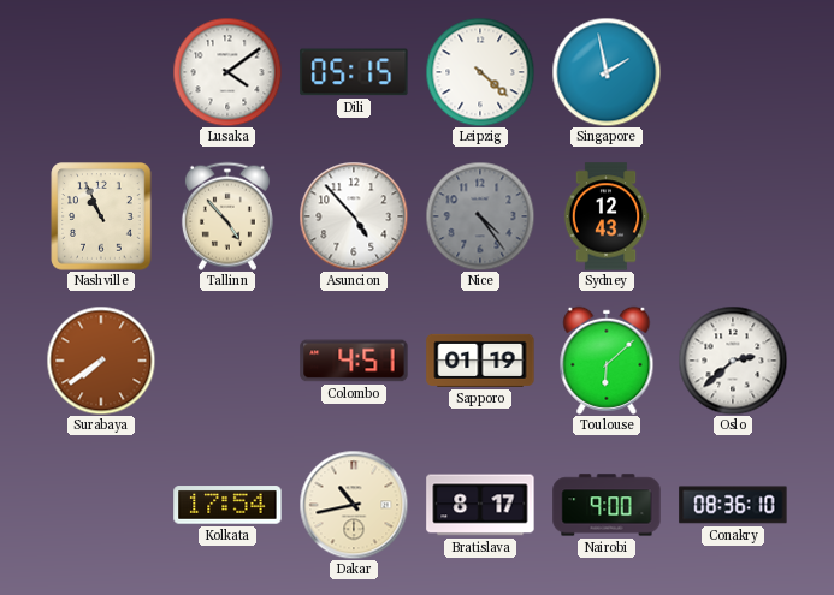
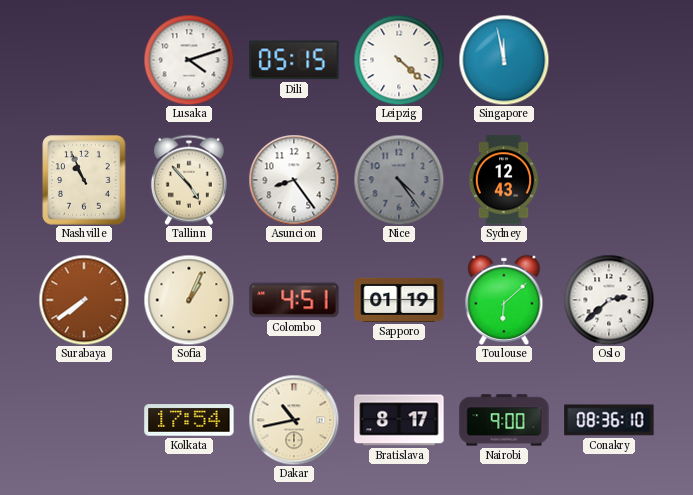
Lusaka: 4:09 -> 4:12
Singapore: 1:58 -> 11:58
Asuncion: 4:53 -> 8:24
Sofia: none -> 1:04
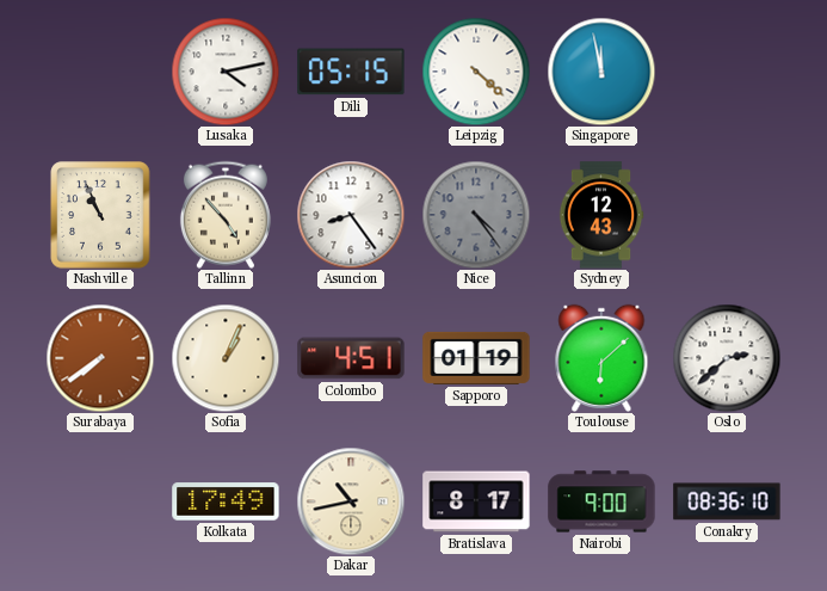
Lusaka: 4:12 -> 4:13
Kolkata: 17:54 -> 17:49
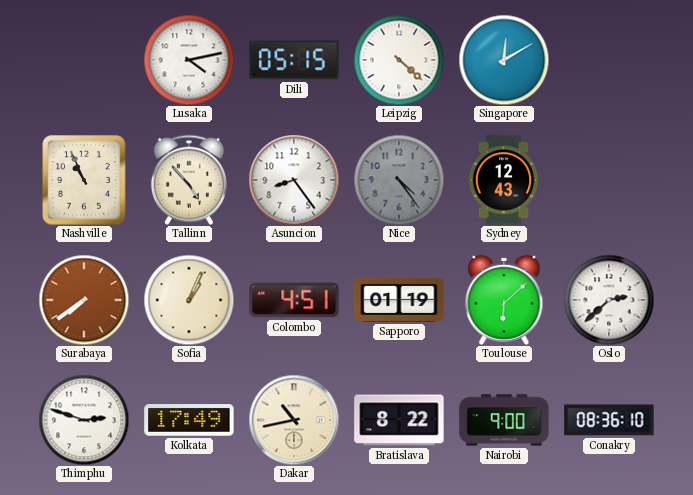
Singapore: 11:58 -> 12:10
Thimphu: none -> 2:48
Bratislava: 8:17 -> 8:22
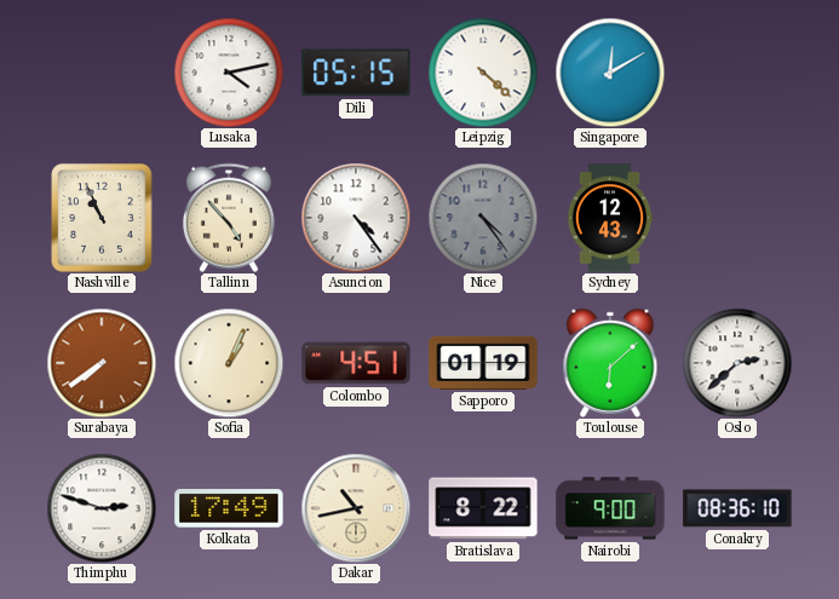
Asuncion: 8:24 -> 4:24
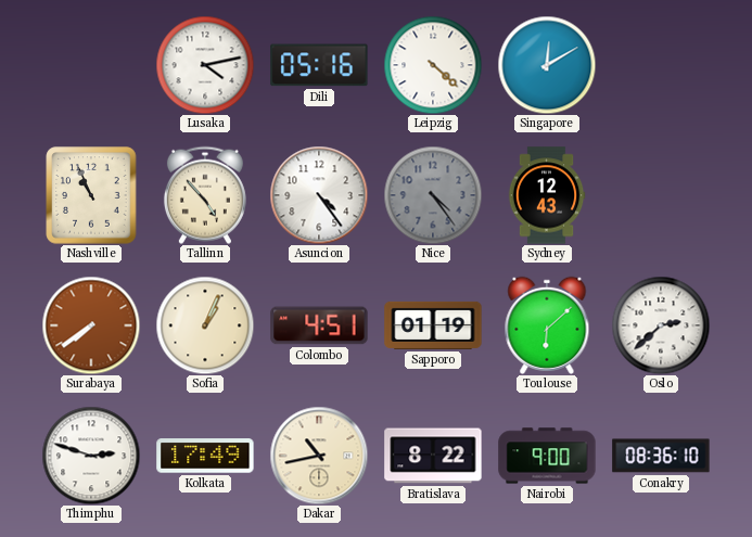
Dili: 05:15 -> 05:16
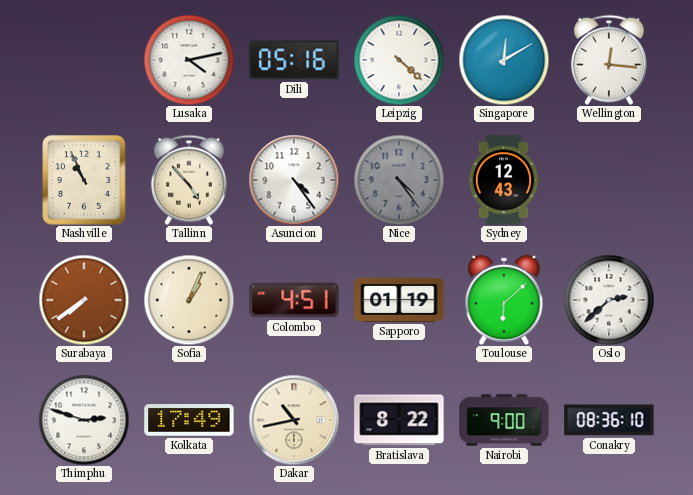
Wellington: none -> 12:16
